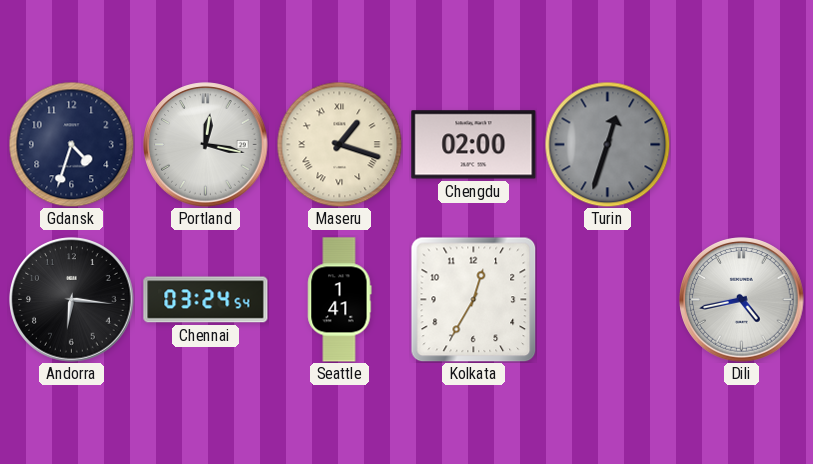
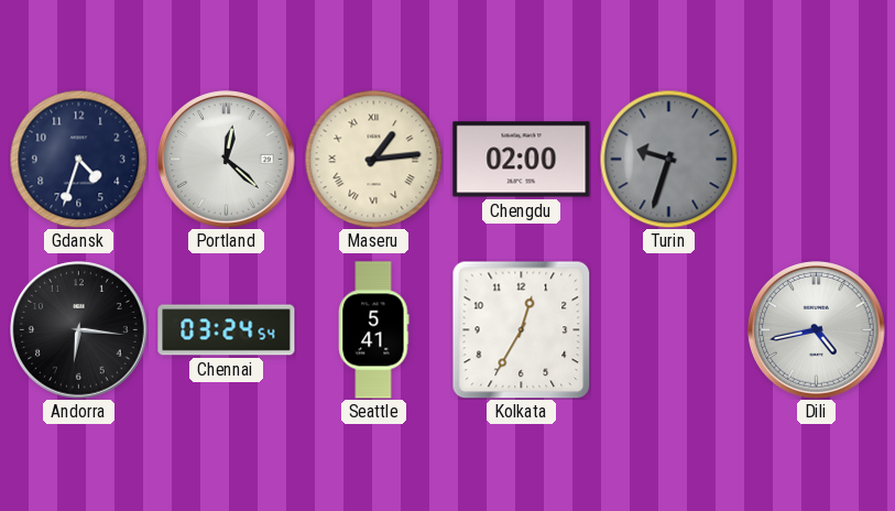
Portland: 12:17 -> 12:22
Maseru: 1:18 -> 1:14
Turin: 12:33 -> 9:33
Seattle: 1:41 -> 5:41
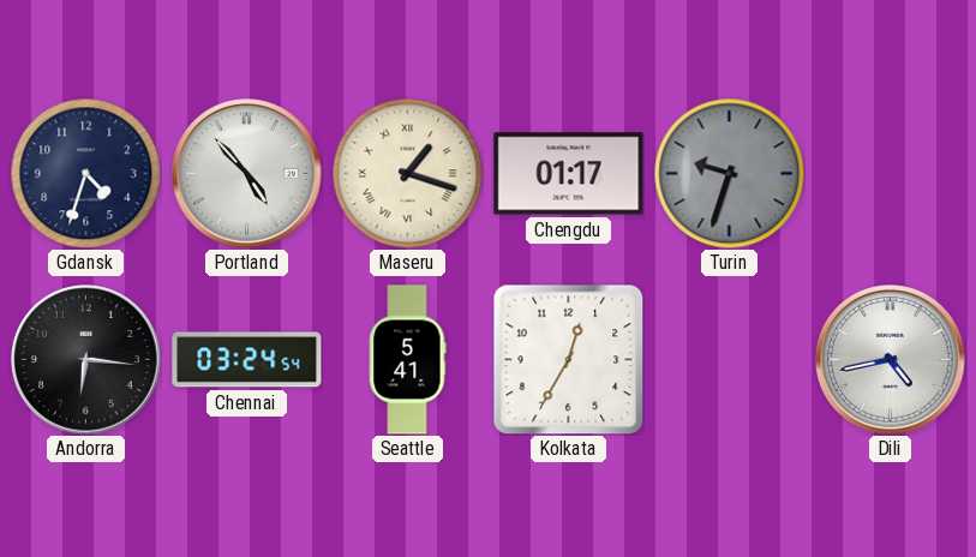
Portland: 12:22 -> 4:53
Maseru: 1:14 -> 1:18
Chengdu: 02:00 -> 01:17
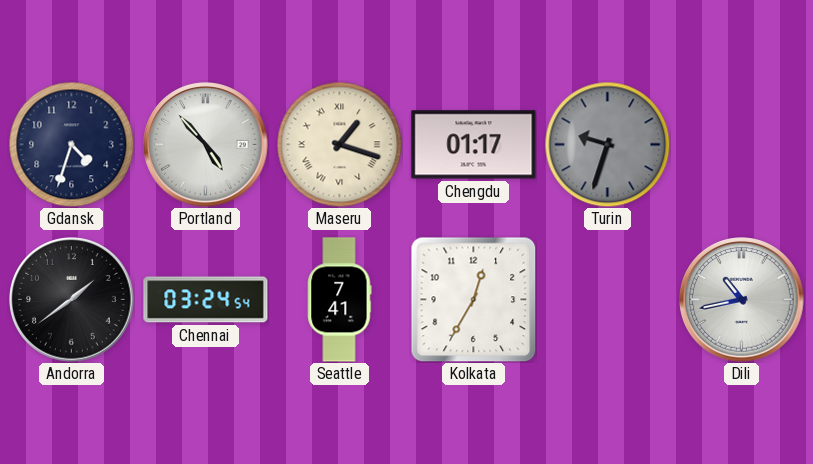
Andorra: 6:16 -> 1:39
Seattle: 5:41 -> 7:41
Dili: 4:43 -> 10:43
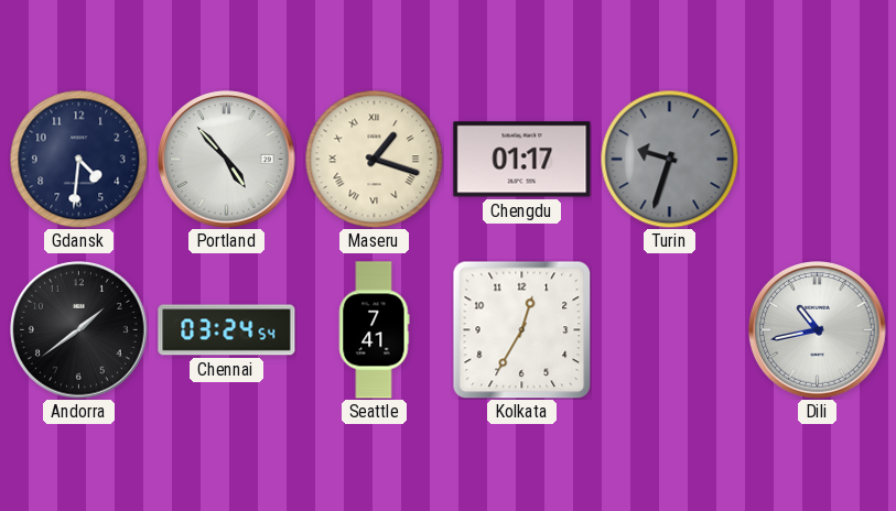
Gdansk: 4:33 -> 4:31
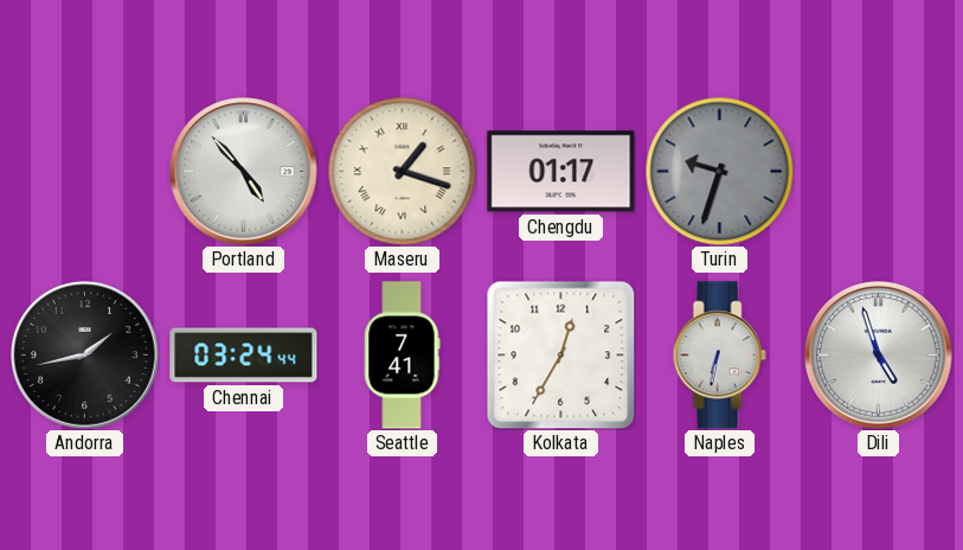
Gdansk: 4:31 -> none
Andorra: 1:39 -> 1:43
Chennai: 03:24:54 -> 03:24:44
Naples: none -> 6:32
Dili: 10:43 -> 4:57
